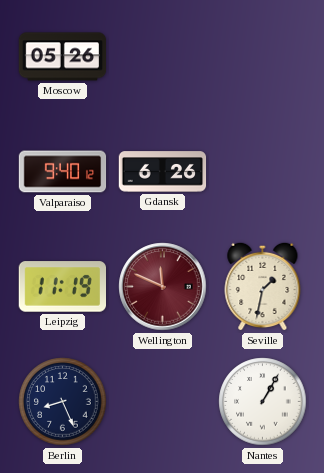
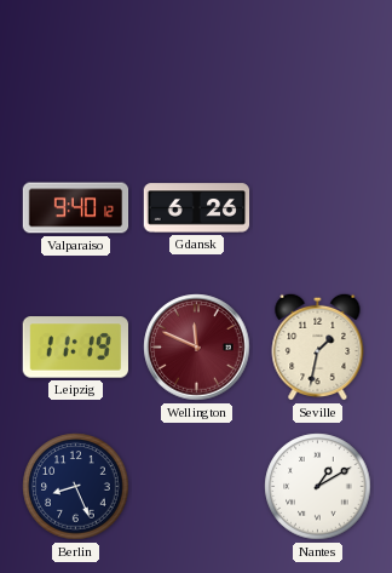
Moscow: 05:26 -> none
Nantes: 1:05 -> 1:10
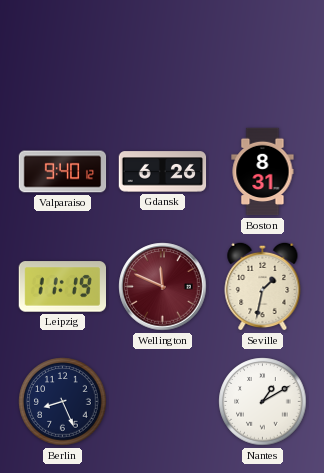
Boston: none -> 8:31
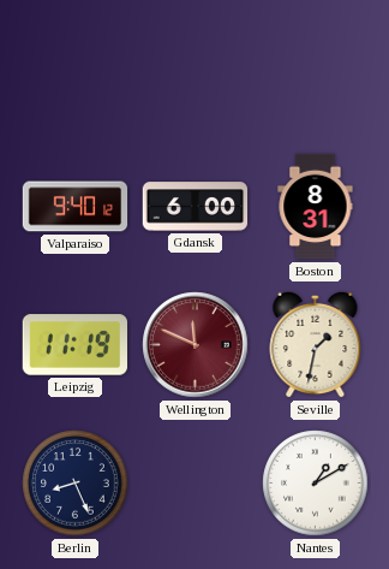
Gdansk: 6:26 -> 6:00
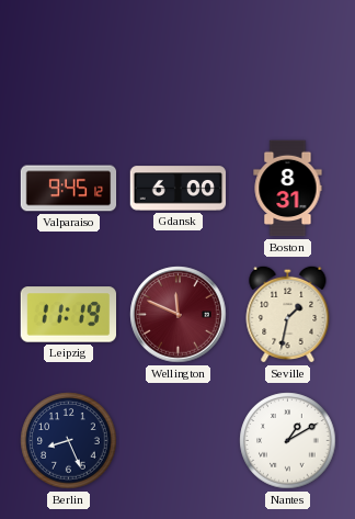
Valparaiso: 9:40 -> 9:45
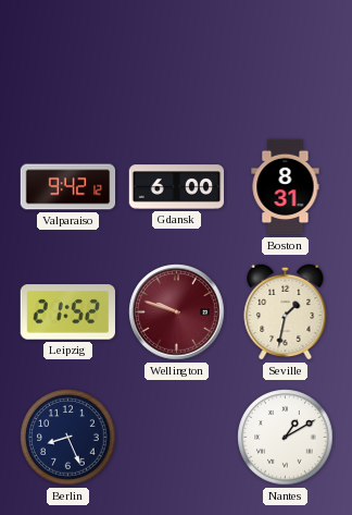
Valparaiso: 9:45 -> 9:42
Leipzig: 11:19 -> 21:52
Wellington: 11:49 -> 9:48
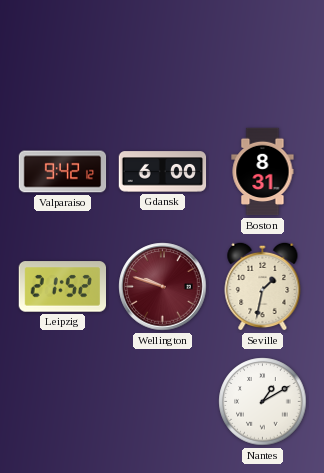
Berlin: 8:26 -> none
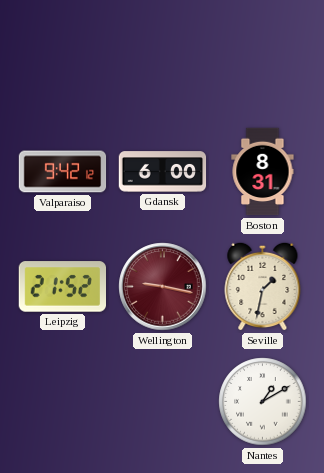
Wellington: 9:48 -> 9:17
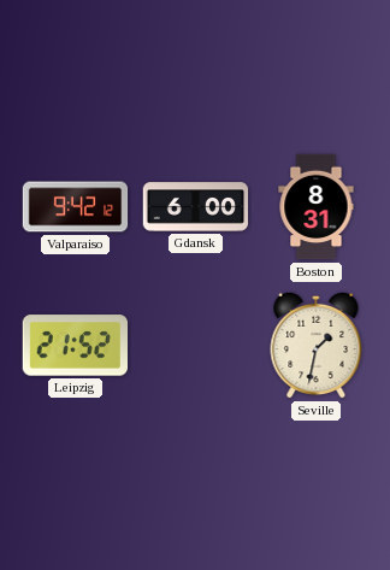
Wellington: 9:17 -> none
Nantes: 1:10 -> none
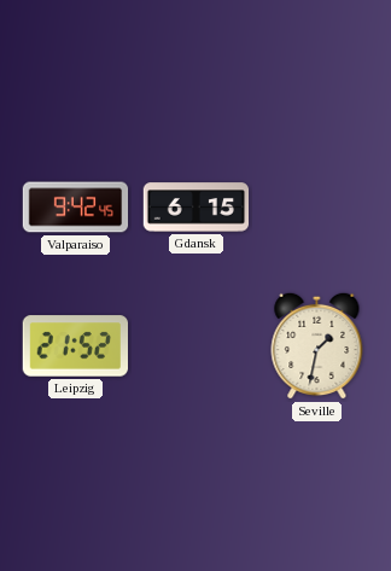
Valparaiso: 9:42:12 -> 9:42:45
Gdansk: 6:00 -> 6:15
Boston: 8:31 -> none
